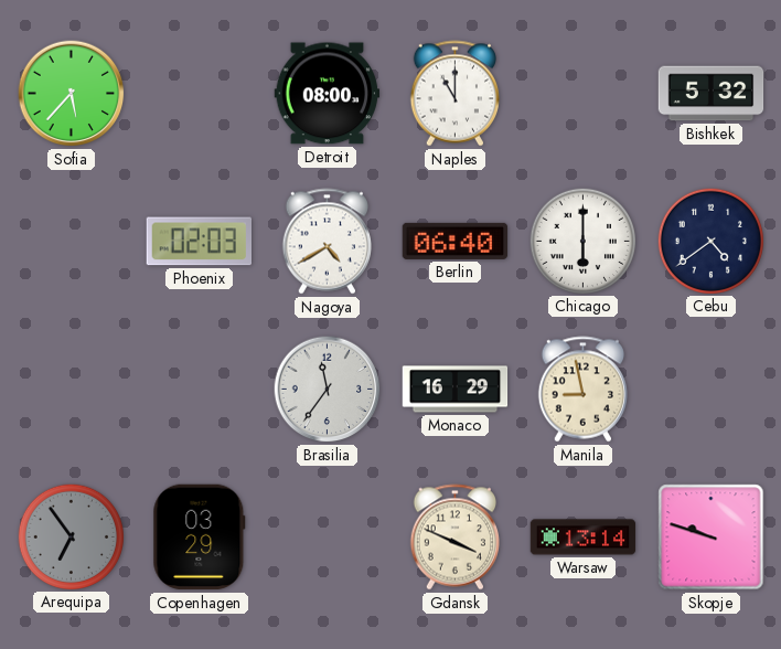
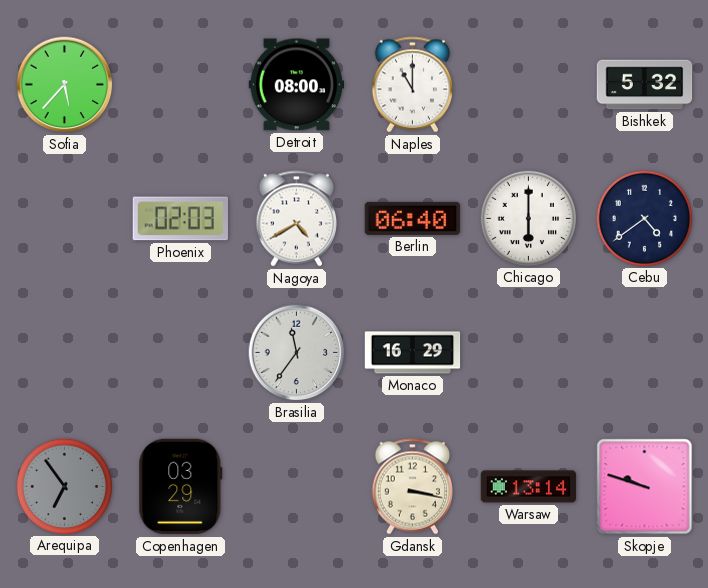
Manila: 8:58 -> none
Gdansk: 3:49 -> 3:17
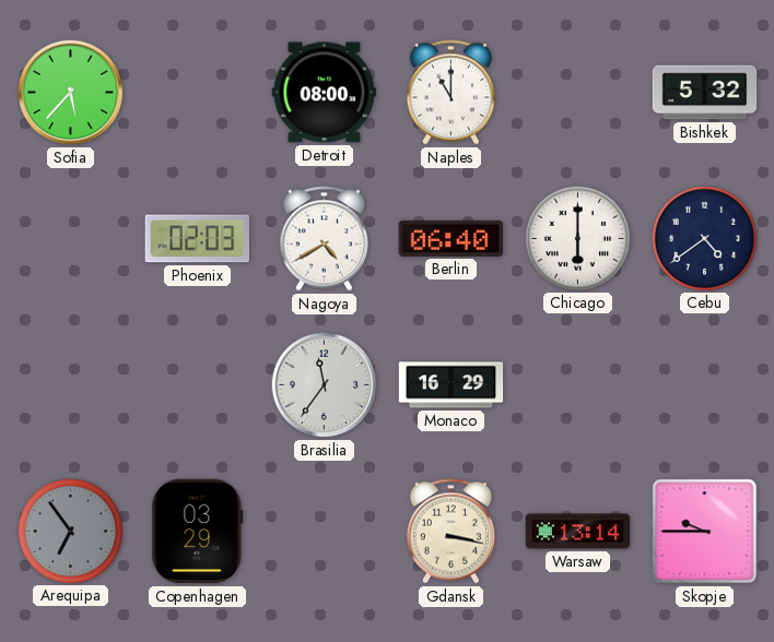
Skopje: 9:48 -> 9:45
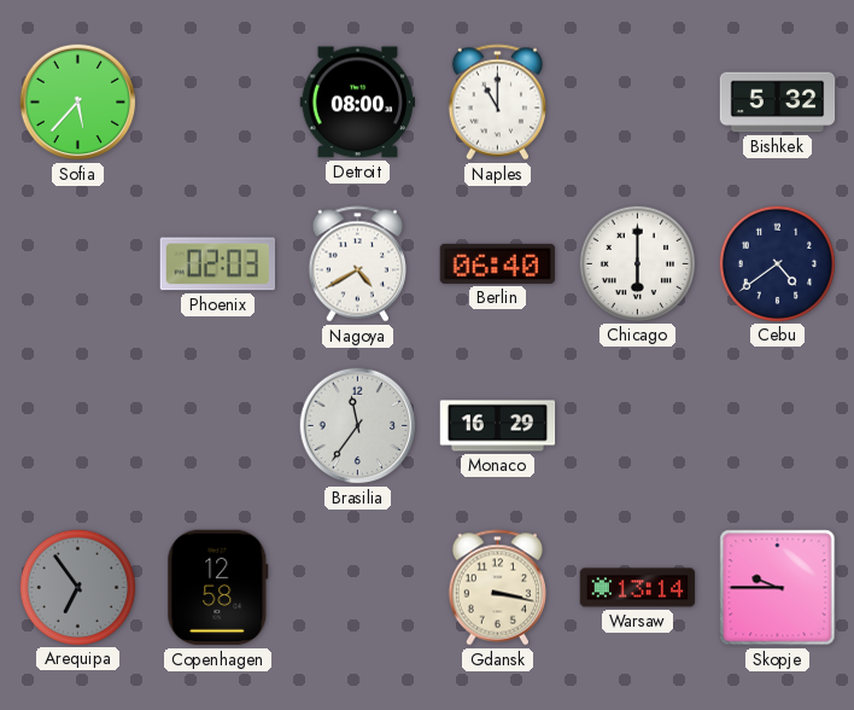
Copenhagen: 03:29 -> 12:58
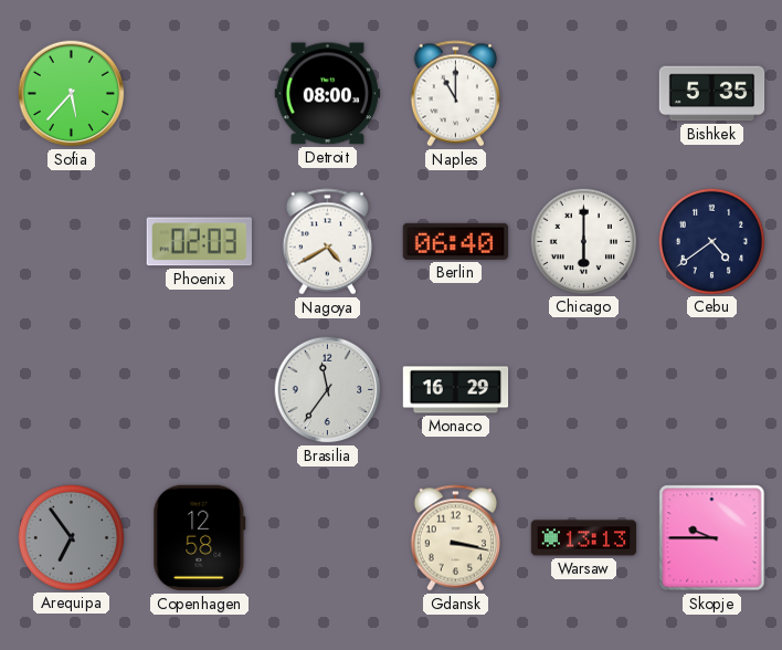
Bishkek: 5:32 -> 5:35
Warsaw: 13:14 -> 13:13
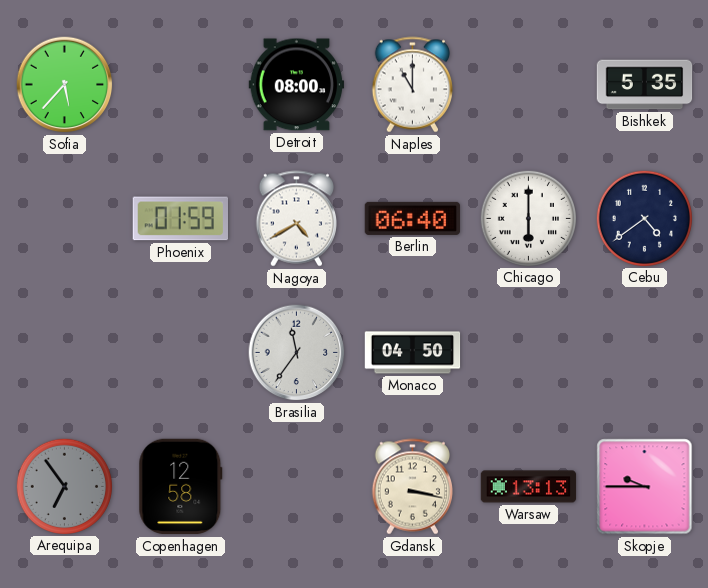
Phoenix: 02:03 -> 01:59
Monaco: 16:29 -> 04:50
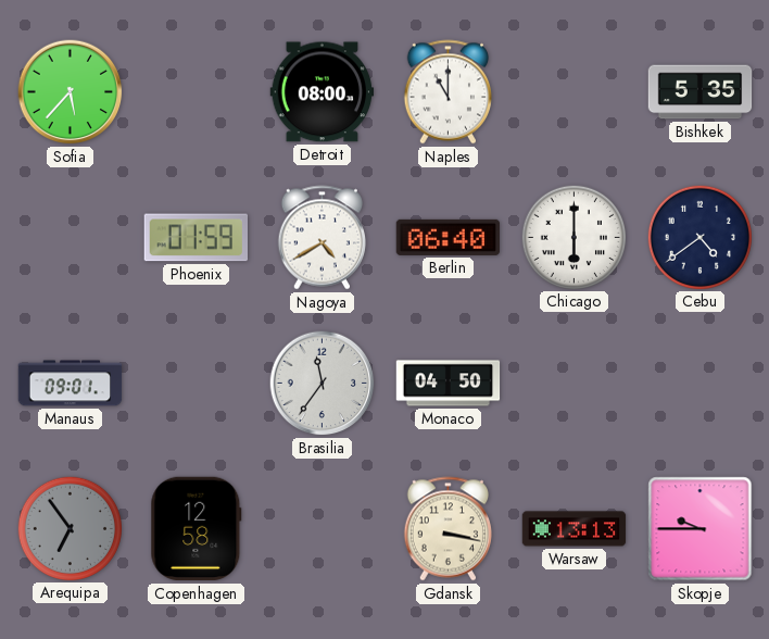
Manaus: none -> 09:01
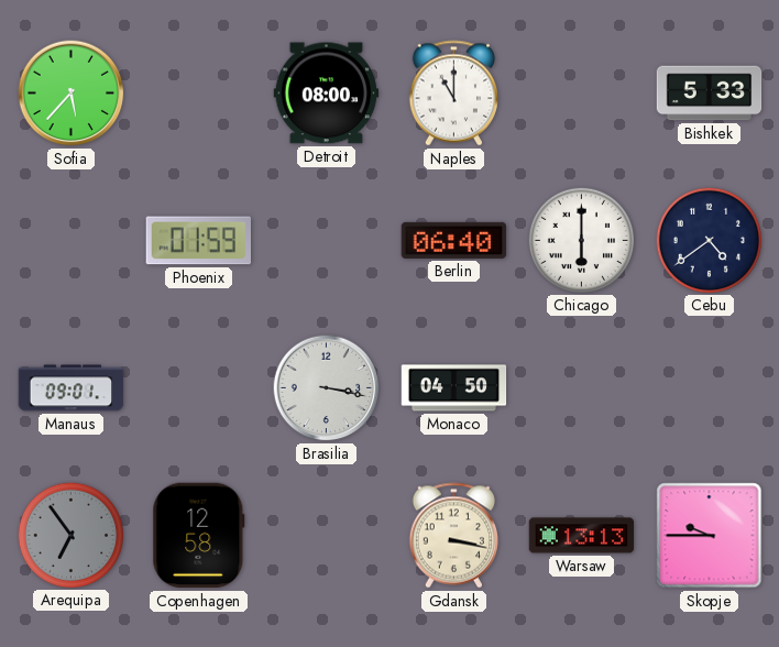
Bishkek: 5:35 -> 5:33
Nagoya: 4:40 -> none
Brasilia: 11:36 -> 3:17
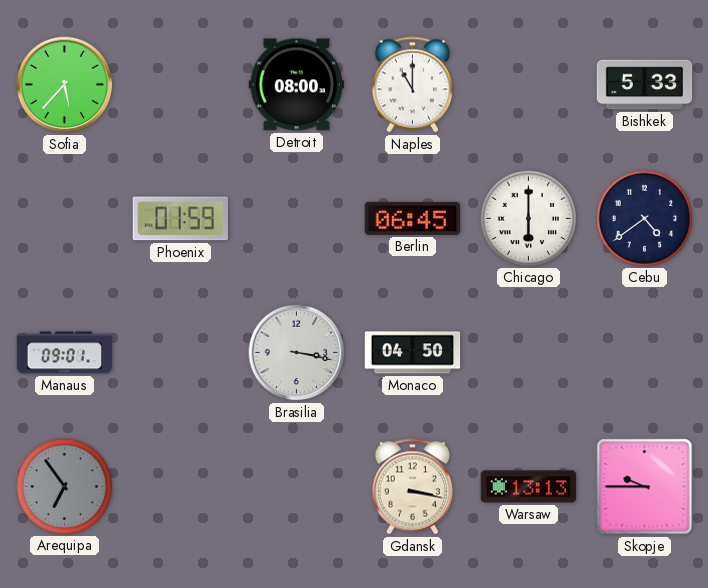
Berlin: 06:40 -> 06:45
Copenhagen: 12:58 -> none
